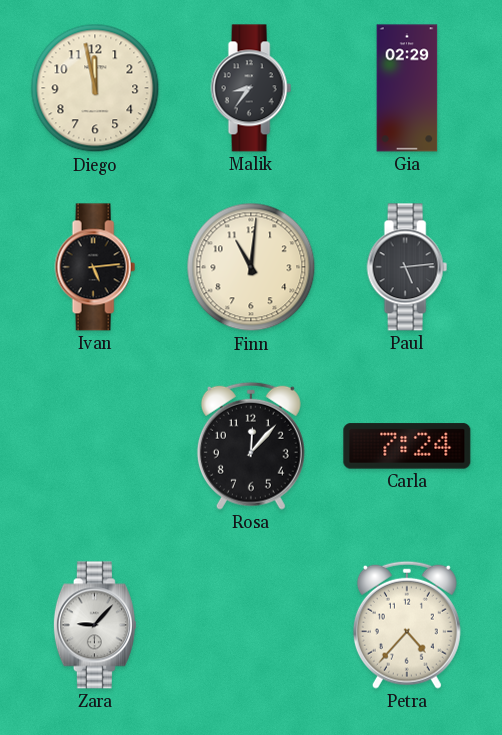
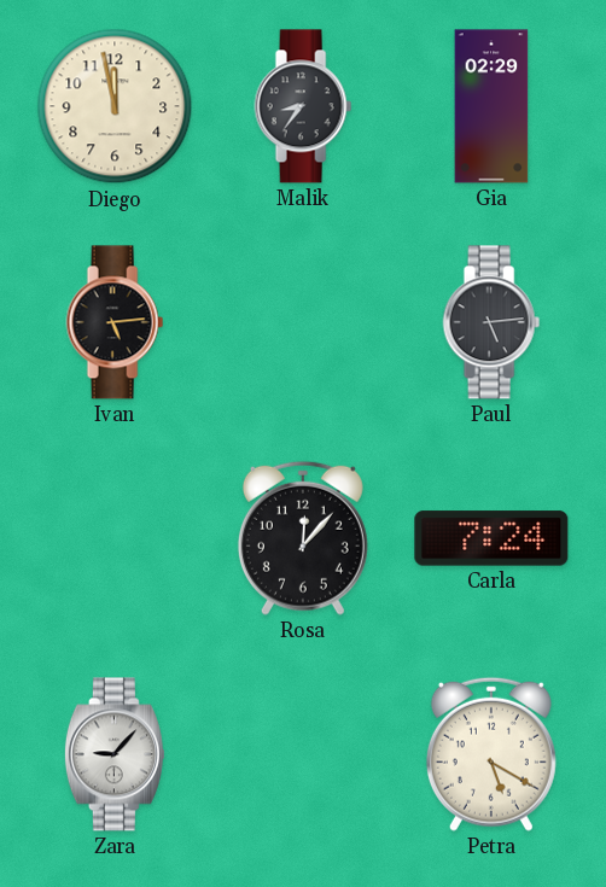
Finn: 11:01 -> none
Petra: 4:37 -> 5:20
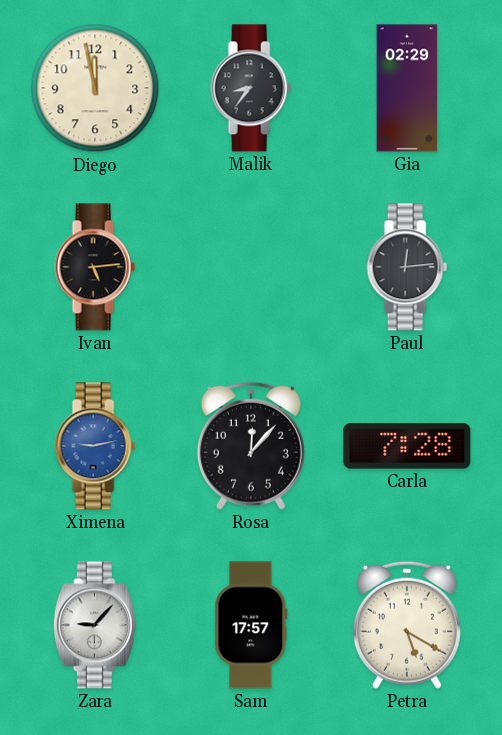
Paul: 5:14 -> 12:14
Ximena: none -> 9:13
Carla: 7:24 -> 7:28
Sam: none -> 17:57
